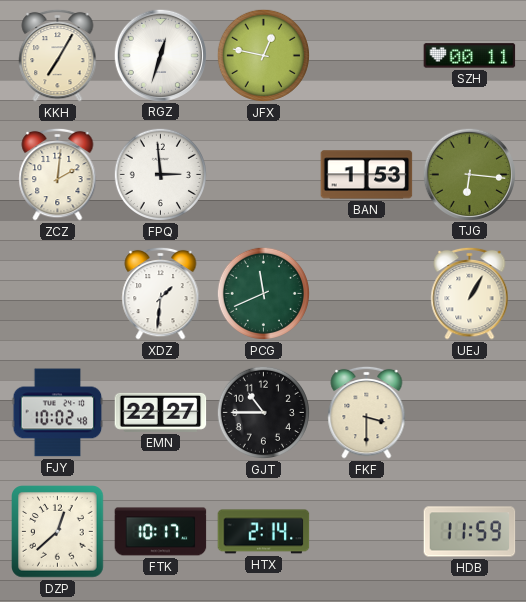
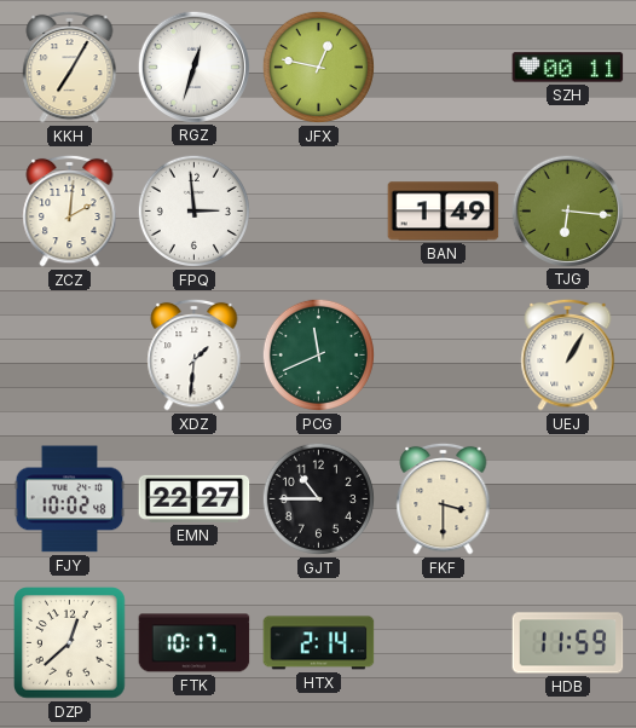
BAN: 1:53 -> 1:49
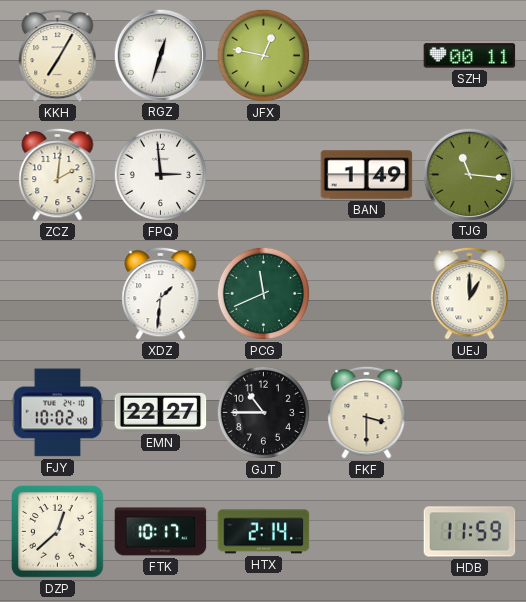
TJG: 6:16 -> 11:16
UEJ: 1:05 -> 1:00
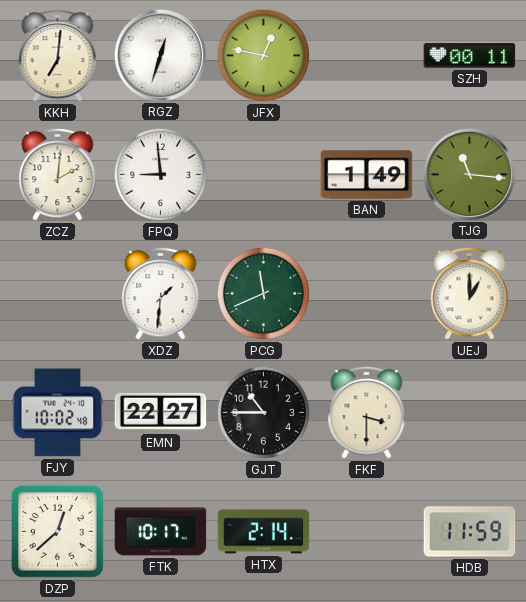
KKH: 7:05 -> 7:01
FPQ: 2:59 -> 8:59
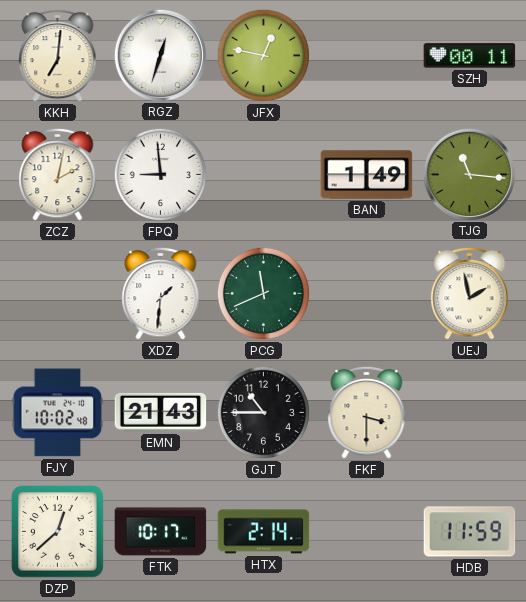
ZCZ: 2:01 -> 2:02
UEJ: 1:00 -> 1:58
EMN: 22:27 -> 21:43
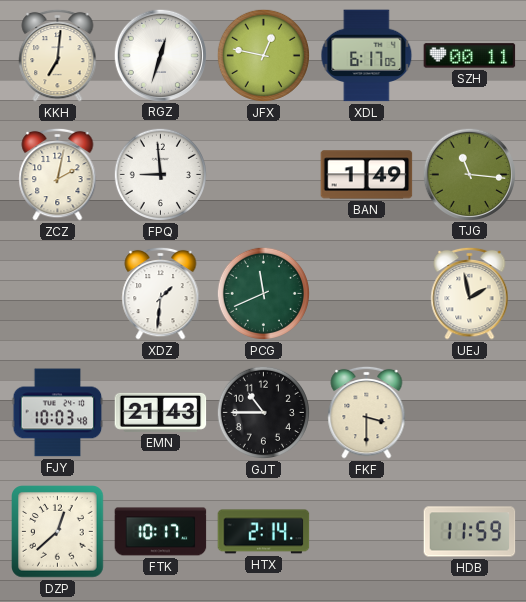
XDL: none -> 6:17
FJY: 10:02 -> 10:03
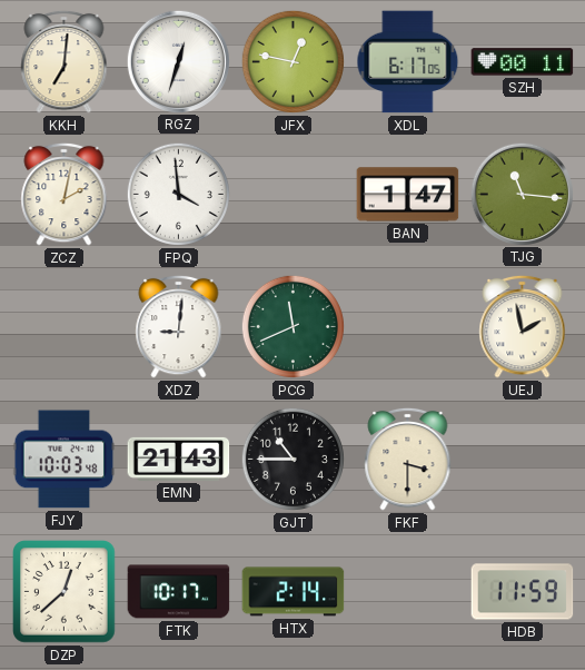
FPQ: 8:59 -> 3:59
BAN: 1:49 -> 1:47
XDZ: 1:31 -> 9:01
